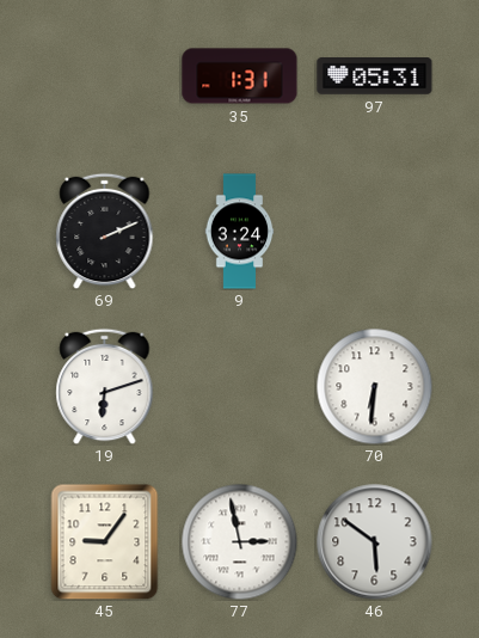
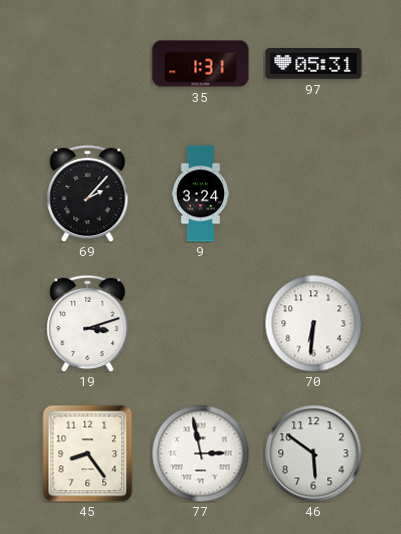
69: 2:11 -> 2:07
19: 6:12 -> 3:12
45: 9:06 -> 8:24
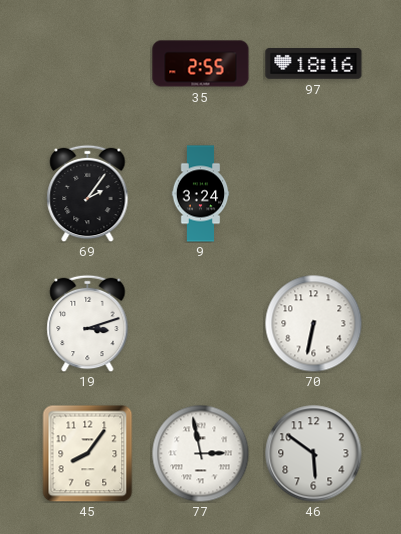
35: 1:31 -> 2:55
97: 05:31 -> 18:16
69: 2:07 -> 2:06
70: 6:31 -> 6:32
45: 8:24 -> 8:06
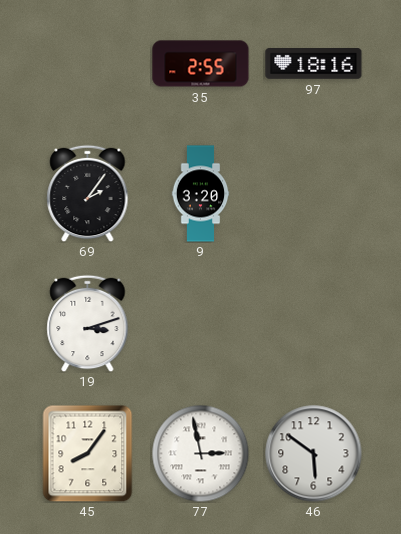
9: 3:24 -> 3:20
70: 6:32 -> none
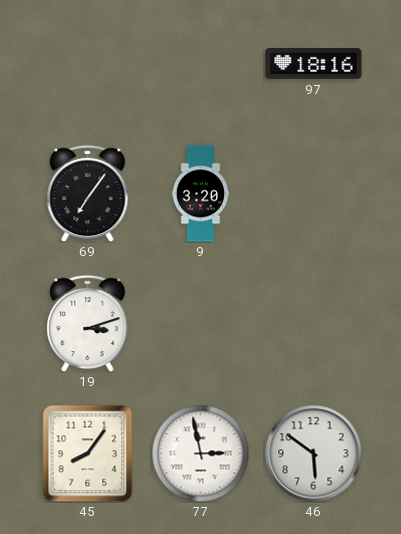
35: 2:55 -> none
69: 2:06 -> 7:06
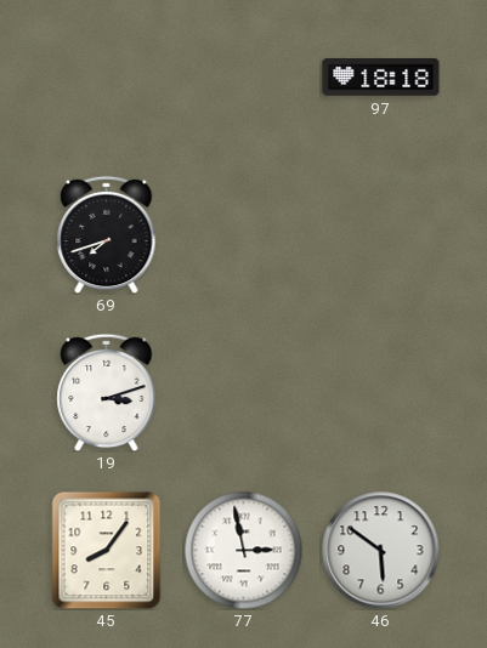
97: 18:16 -> 18:18
69: 7:06 -> 7:42
9: 3:20 -> none
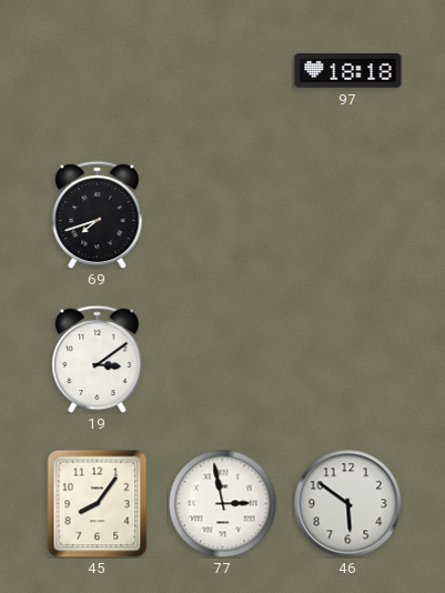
19: 3:12 -> 3:09
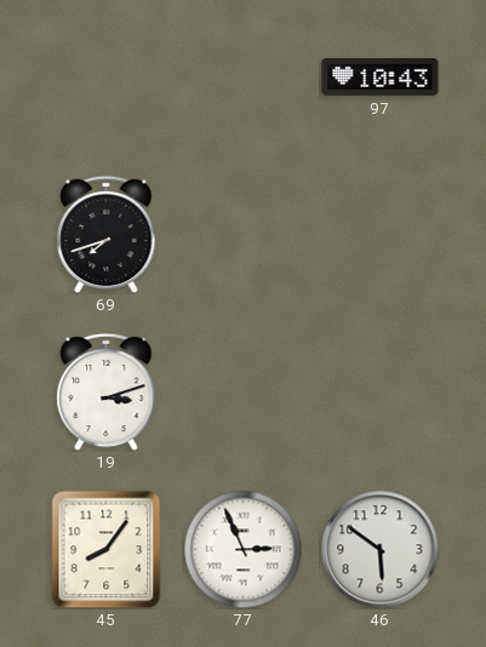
97: 18:18 -> 10:43
19: 3:09 -> 3:12
77: 2:58 -> 2:56
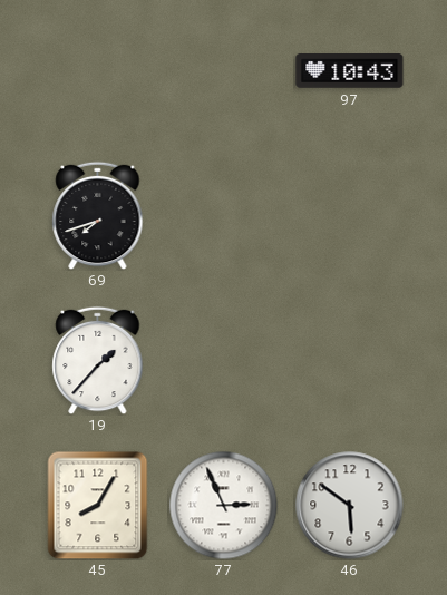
19: 3:12 -> 1:37
45: 8:06 -> 8:05
